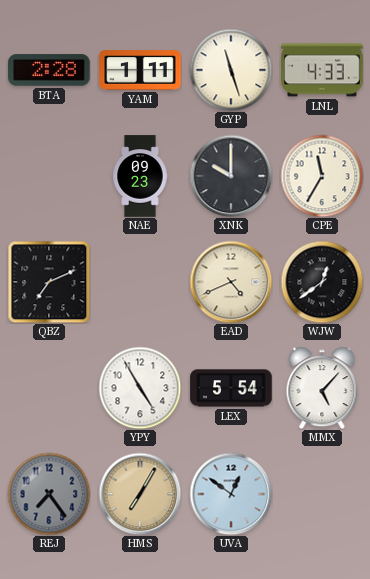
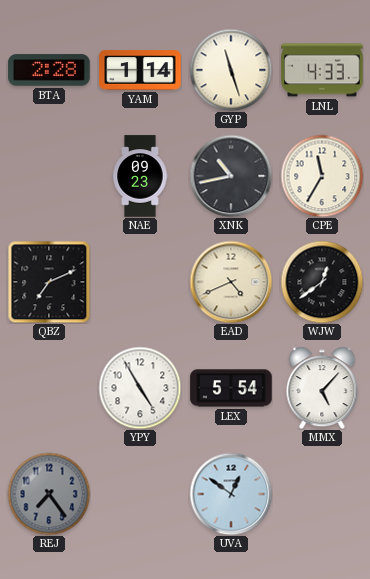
YAM: 1:11 -> 1:14
XNK: 10:00 -> 10:43
HMS: 7:05 -> none
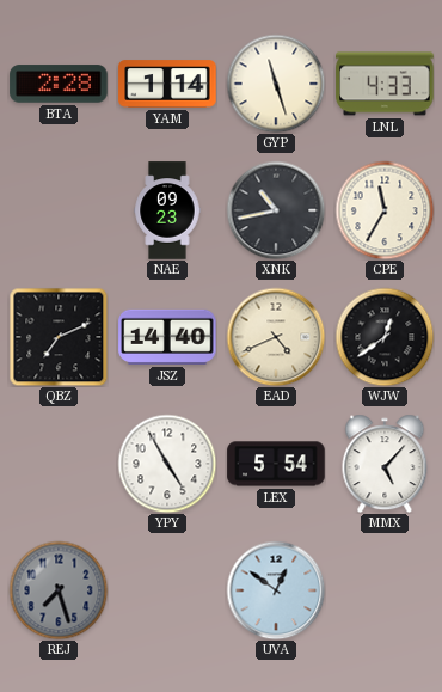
JSZ: none -> 14:40
REJ: 7:24 -> 7:27
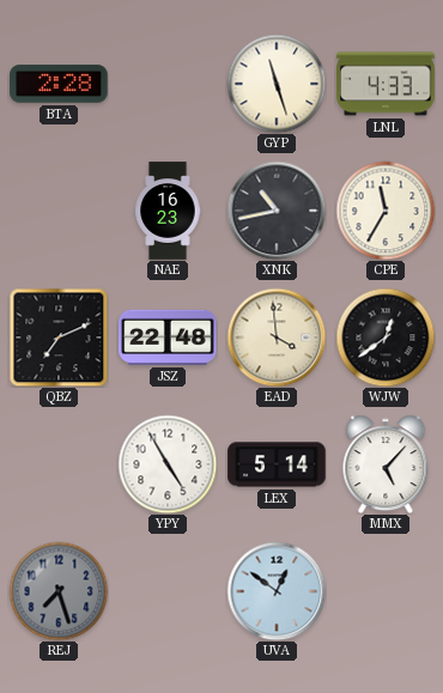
YAM: 1:14 -> none
NAE: 09:23 -> 16:23
JSZ: 14:40 -> 22:48
EAD: 4:41 -> 3:59
LEX: 5:54 -> 5:14
